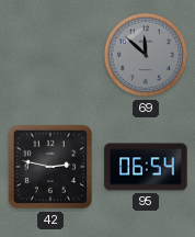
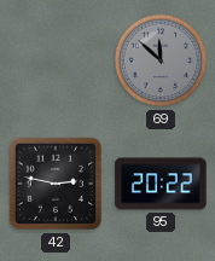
95: 06:54 -> 20:22
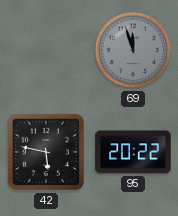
69: 11:52 -> 11:57
42: 2:47 -> 5:47
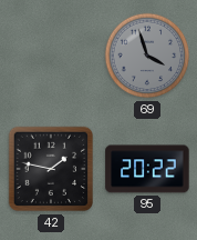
69: 11:57 -> 3:57
42: 5:47 -> 1:47
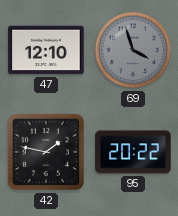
47: none -> 12:10
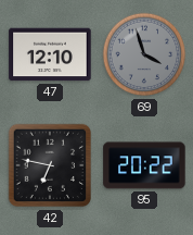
42: 1:47 -> 6:47
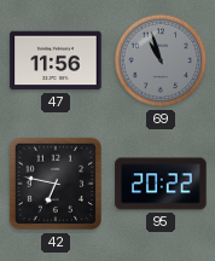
47: 12:10 -> 11:56
69: 3:57 -> 10:57
